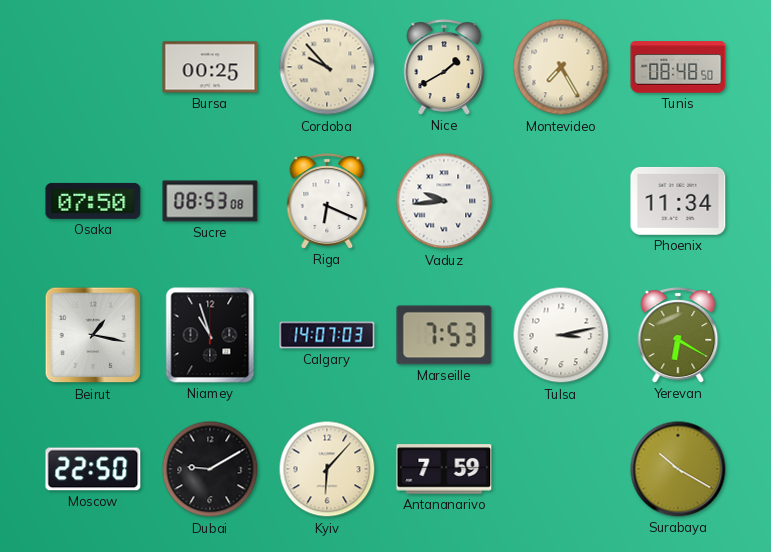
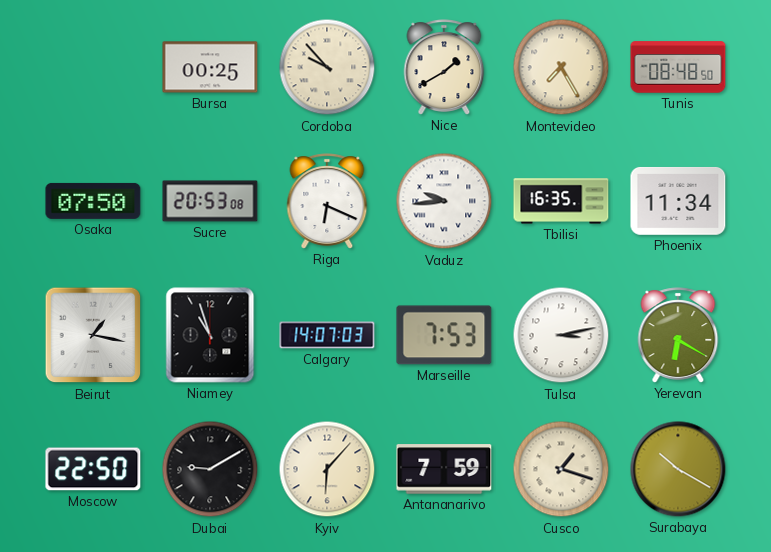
Sucre: 08:53 -> 20:53
Tbilisi: none -> 16:35
Cusco: none -> 1:18
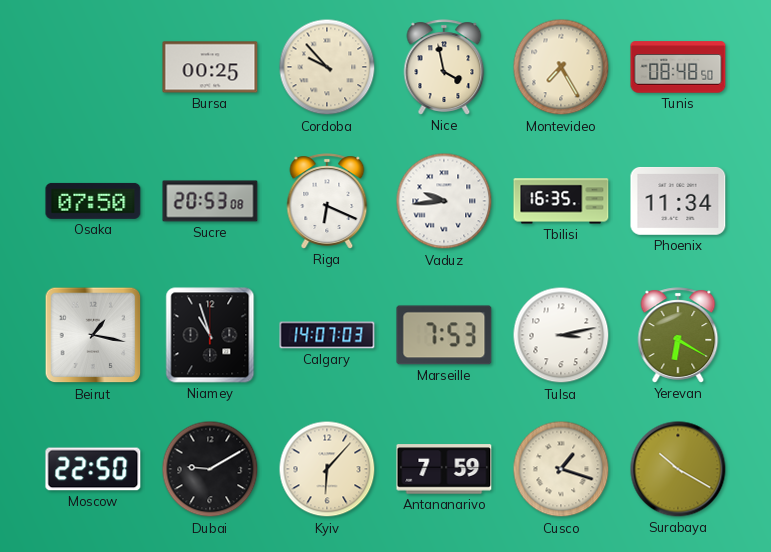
Nice: 1:40 -> 3:58
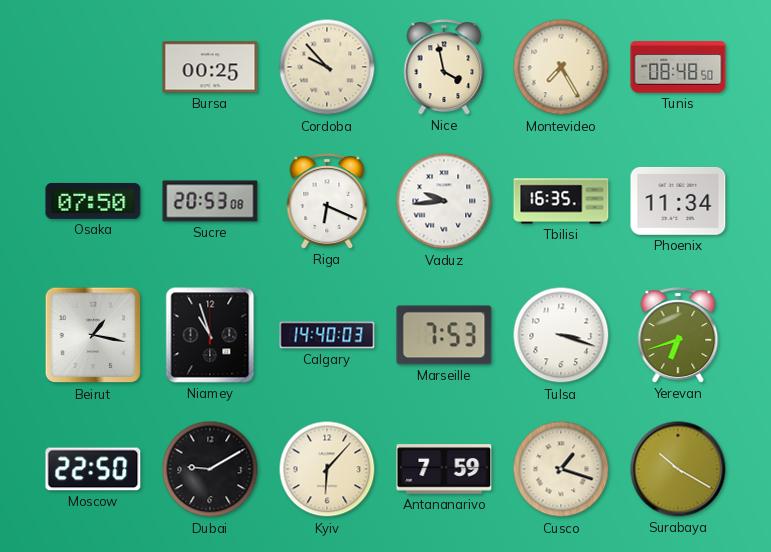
Calgary: 14:07 -> 14:40
Tulsa: 3:13 -> 3:18
Yerevan: 6:20 -> 6:42
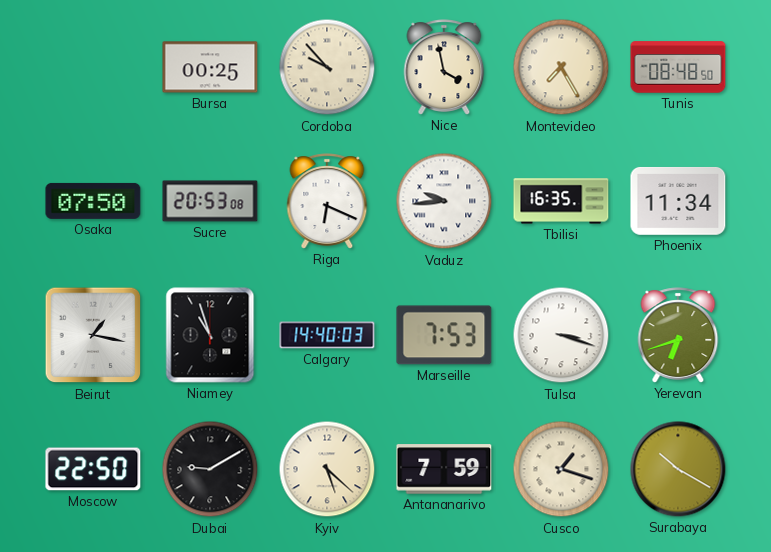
Kyiv: 6:07 -> 5:22
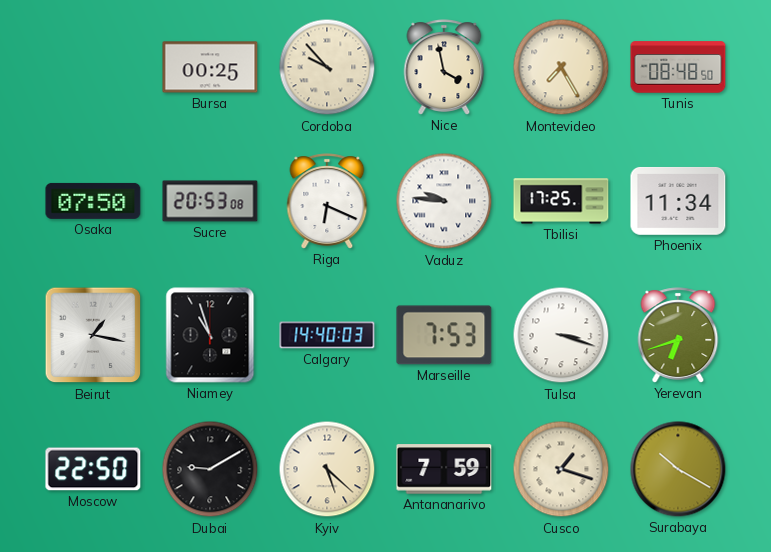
Vaduz: 9:44 -> 9:46
Tbilisi: 16:35 -> 17:25
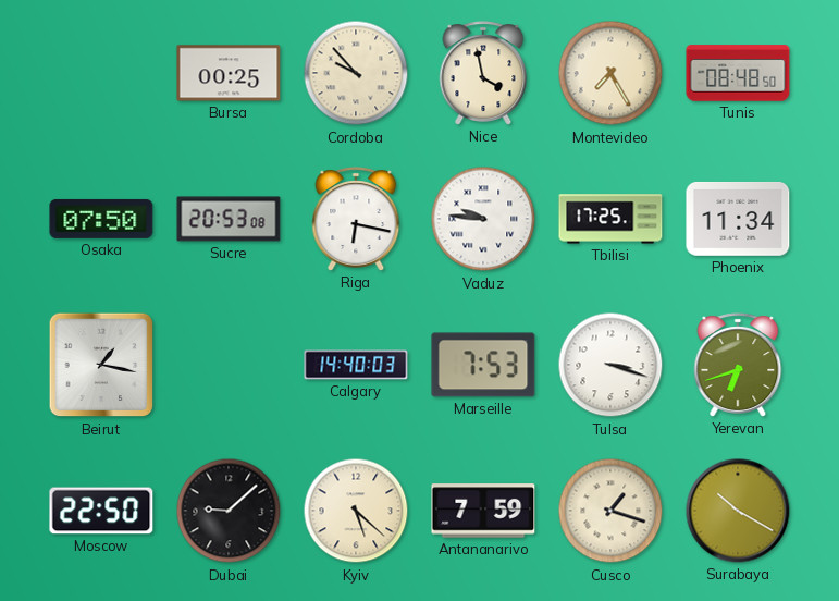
Riga: 6:19 -> 6:17
Niamey: 10:57 -> none
Dubai: 9:10 -> 9:08
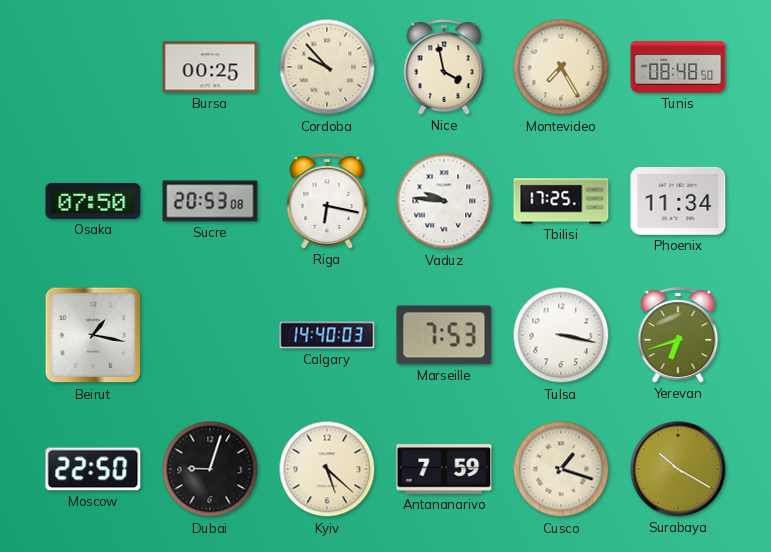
Tulsa: 3:18 -> 3:17
Dubai: 9:08 -> 9:03
